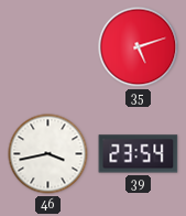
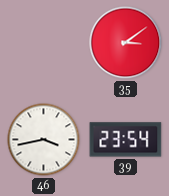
35: 5:12 -> 3:09
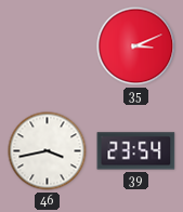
35: 3:09 -> 3:11
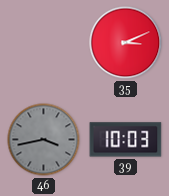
46 dial: white -> grey
39: 23:54 -> 10:03
